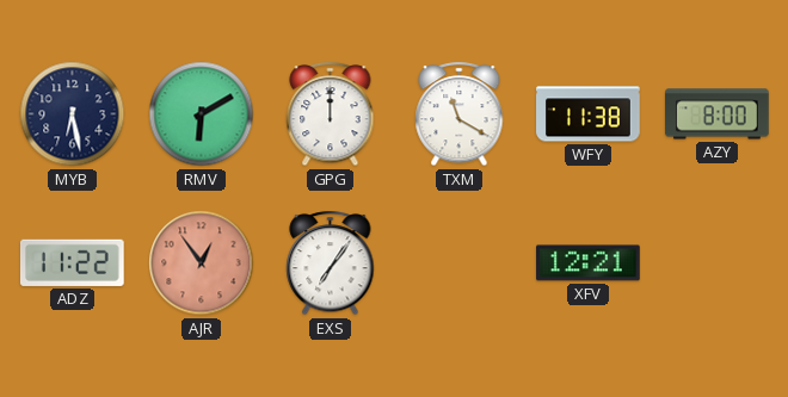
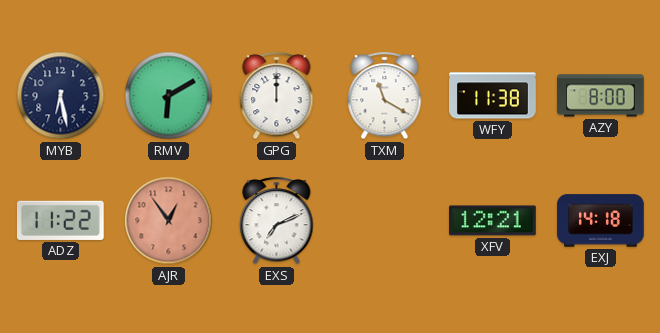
EXS: 7:06 -> 7:11
EXJ: none -> 14:18
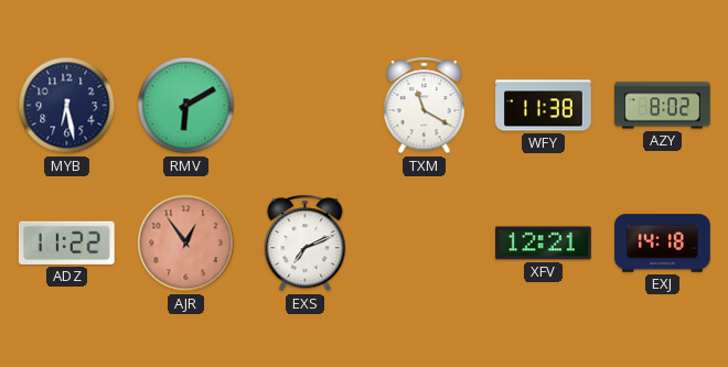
GPG: 12:00 -> none
AZY: 8:00 -> 8:02
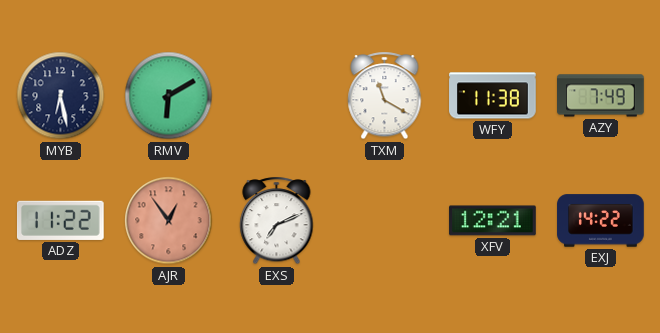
AZY: 8:02 -> 7:49
EXJ: 14:18 -> 14:22
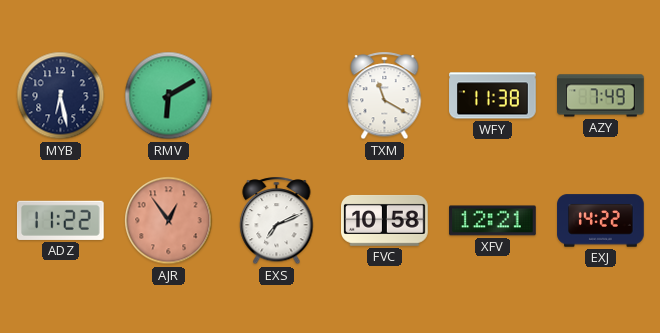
FVC: none -> 10:58
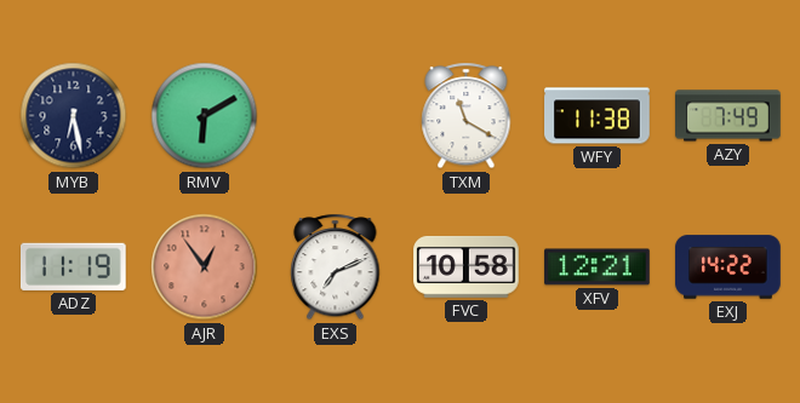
ADZ: 11:22 -> 11:19
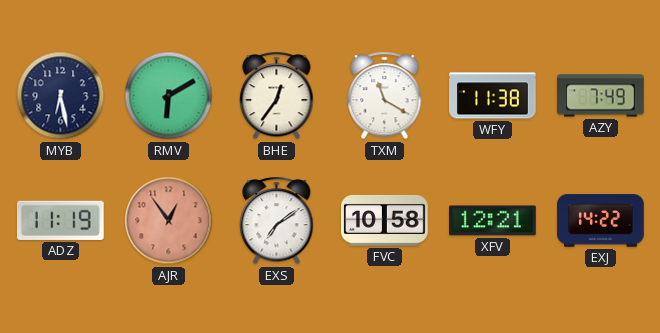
BHE: none -> 12:36
EXS: 7:11 -> 7:09
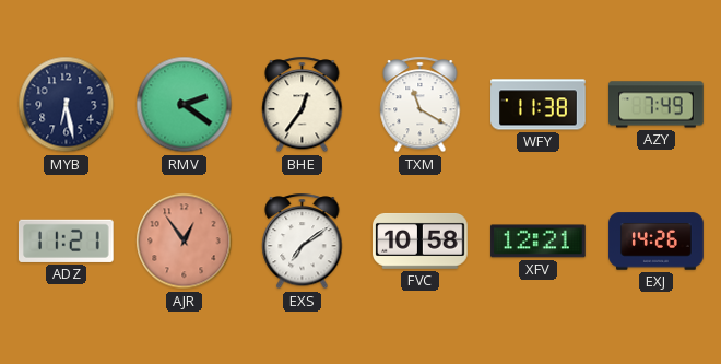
RMV: 6:10 -> 2:21
ADZ: 11:19 -> 11:21
EXJ: 14:22 -> 14:26
